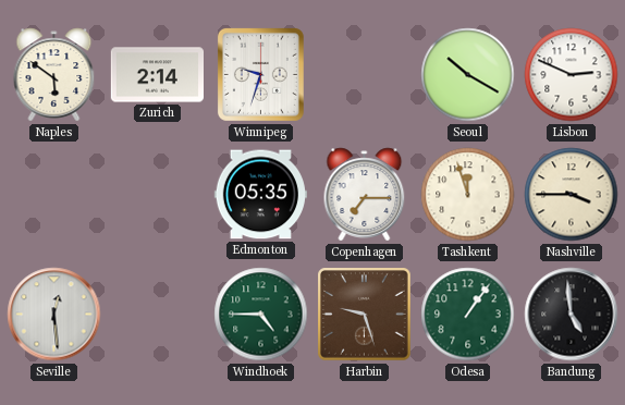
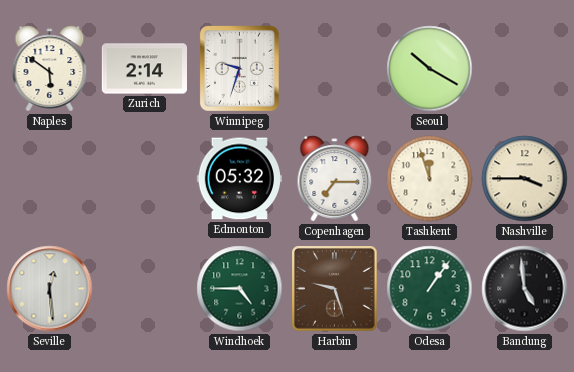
Lisbon: 2:49 -> none
Edmonton: 05:35 -> 05:32
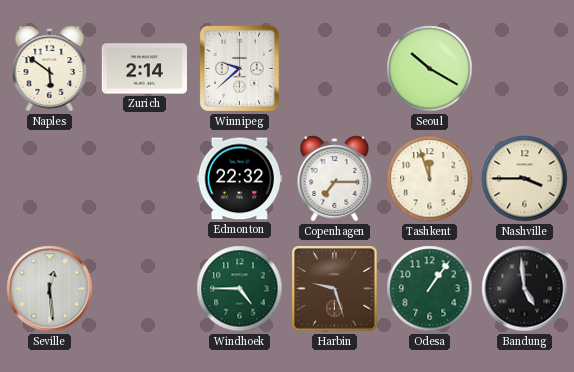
Winnipeg: 9:33 -> 9:38
Edmonton: 05:32 -> 22:32
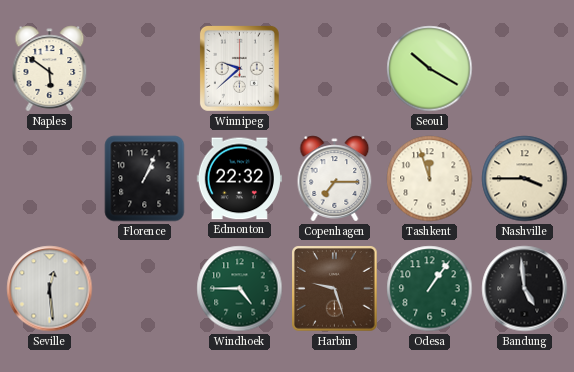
Zurich: 2:14 -> none
Florence: none -> 1:04
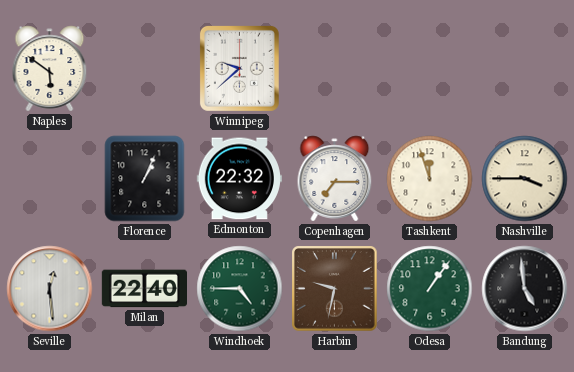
Seoul: 10:20 -> none
Milan: none -> 22:40
Harbin: 9:27 -> 9:32
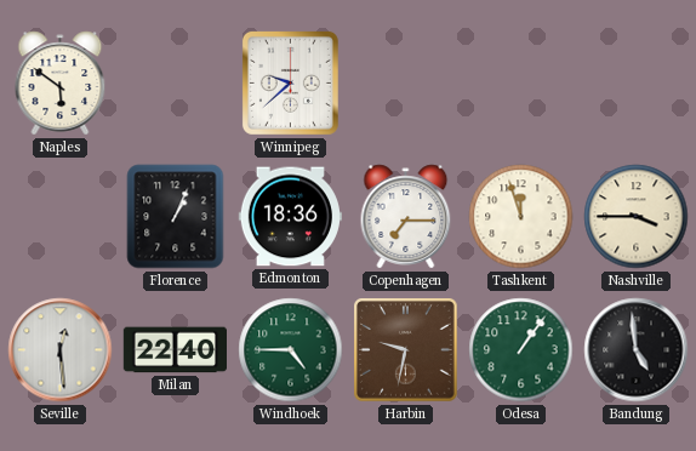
Edmonton: 22:32 -> 18:36
